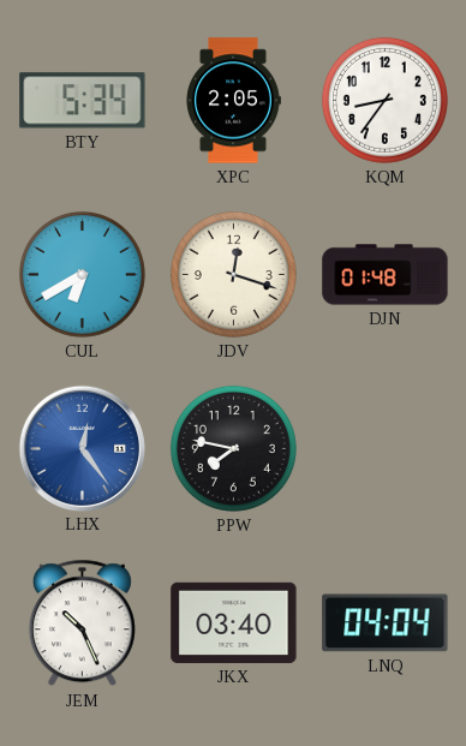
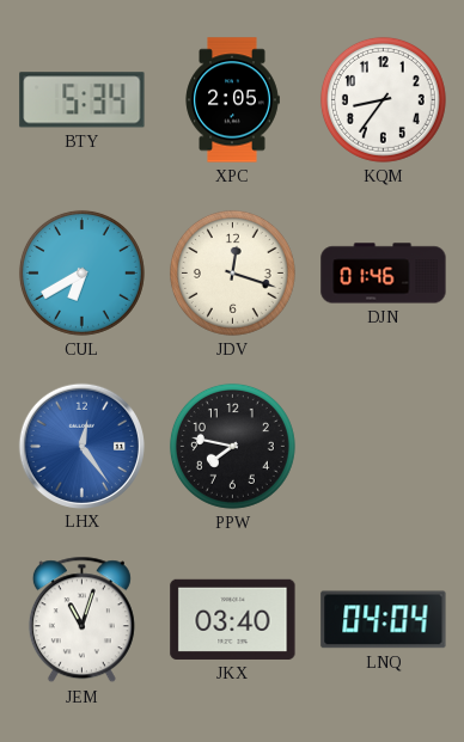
DJN: 01:48 -> 01:46
JEM: 10:26 -> 11:03
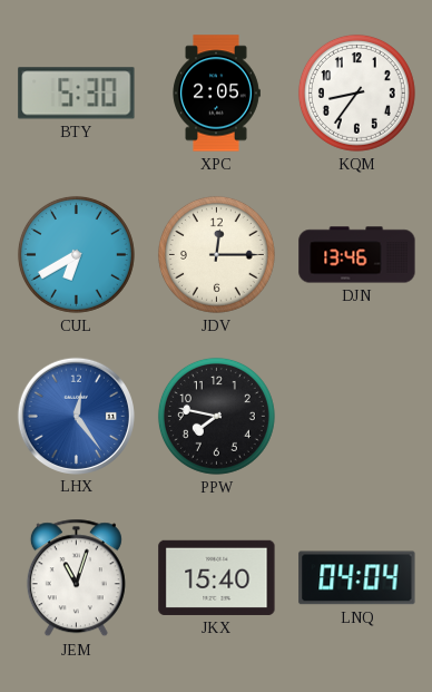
BTY: 5:34 -> 5:30
JDV: 12:18 -> 12:15
DJN: 01:46 -> 13:46
JKX: 03:40 -> 15:40
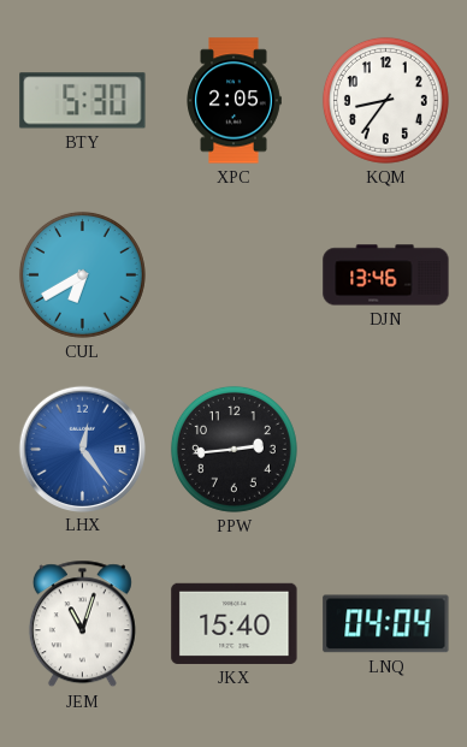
JDV: 12:15 -> none
PPW: 7:47 -> 2:44
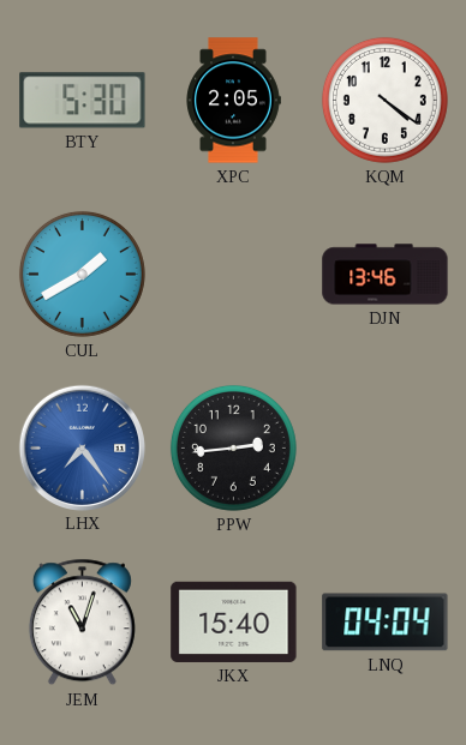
KQM: 8:36 -> 4:21
CUL: 6:40 -> 1:40
LHX: 12:24 -> 7:24
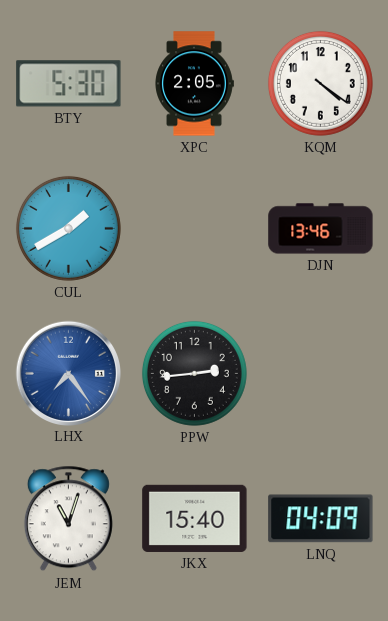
LNQ: 04:04 -> 04:09
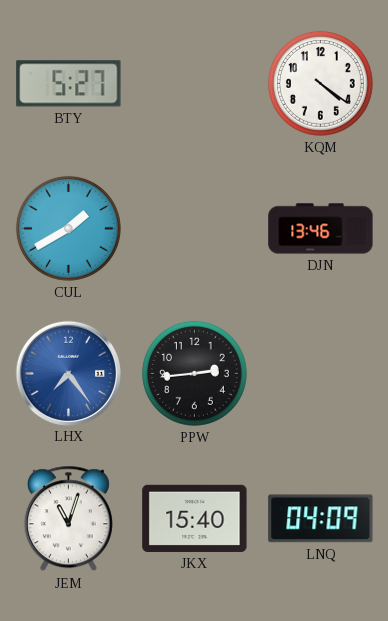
BTY: 5:30 -> 5:27
XPC: 2:05 -> none
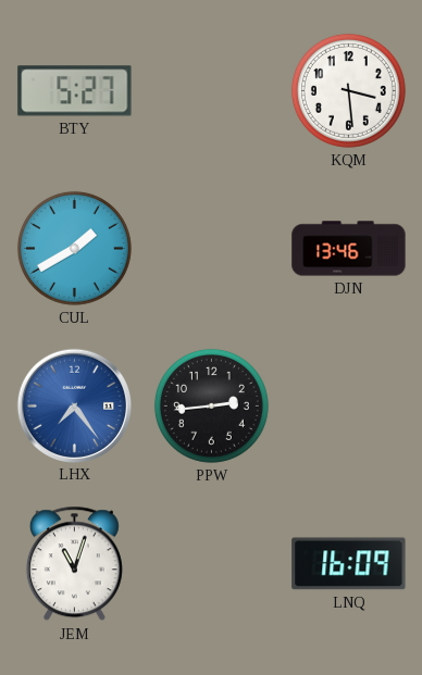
KQM: 4:21 -> 3:29
JKX: 15:40 -> none
LNQ: 04:09 -> 16:09
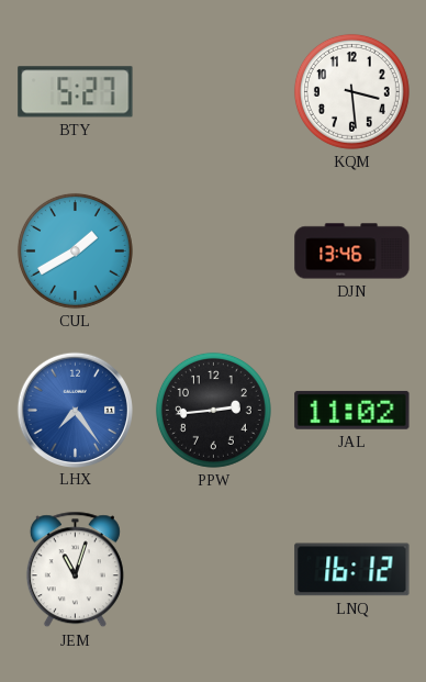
JAL: none -> 11:02
LNQ: 16:09 -> 16:12
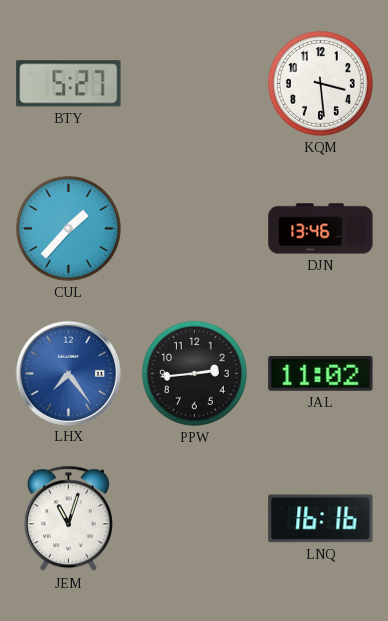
CUL: 1:40 -> 1:37
LNQ: 16:12 -> 16:16
